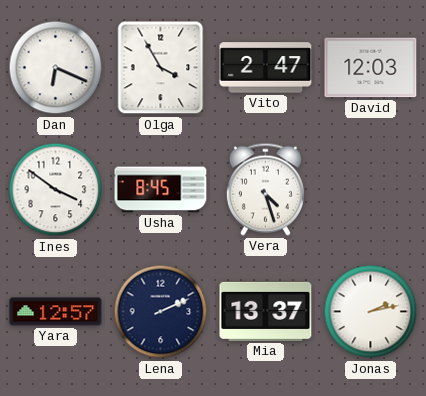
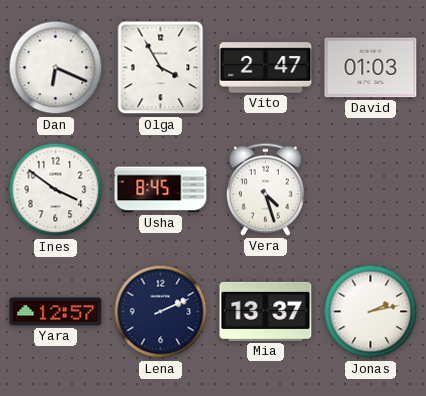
David: 12:03 -> 01:03
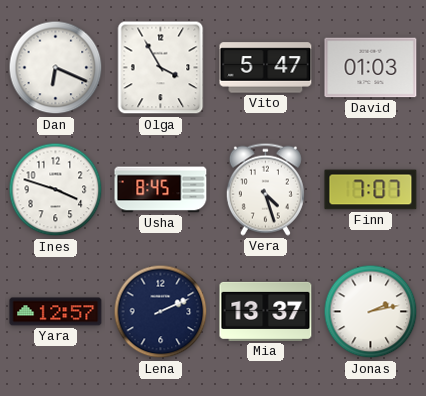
Vito: 2:47 -> 5:47
Ines: 3:51 -> 3:48
Finn: none -> 7:07
